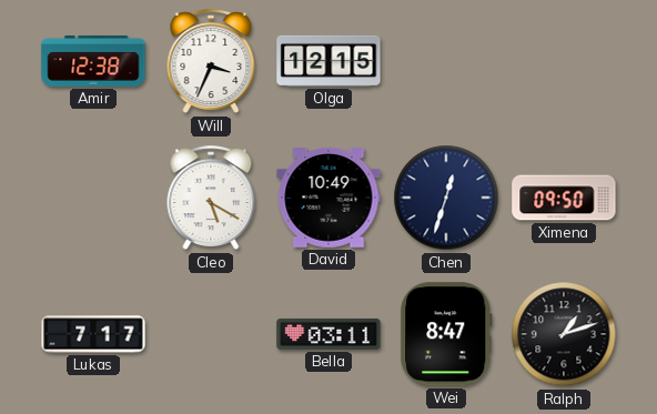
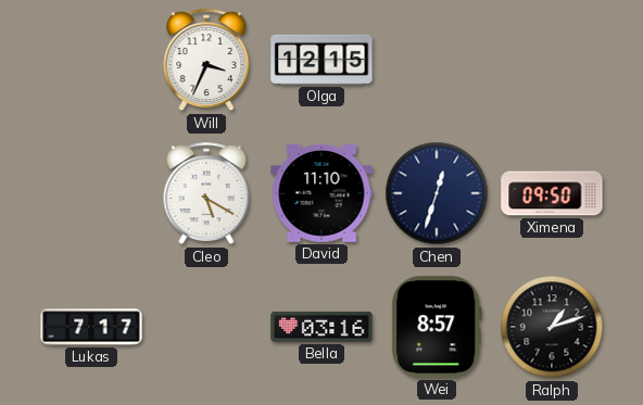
Amir: 12:38 -> none
David: 10:49 -> 11:10
Bella: 03:11 -> 03:16
Wei: 8:47 -> 8:57
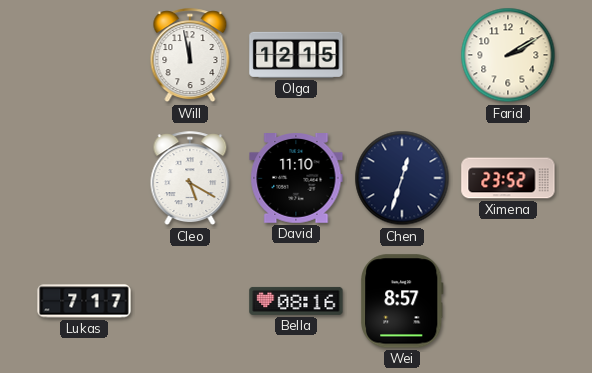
Will: 3:34 -> 11:58
Farid: none -> 2:10
Ximena: 09:50 -> 23:52
Bella: 03:16 -> 08:16
Ralph: 1:12 -> none
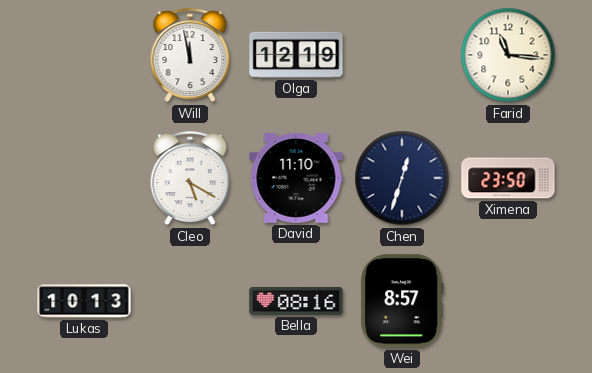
Olga: 12:15 -> 12:19
Farid: 2:10 -> 11:16
Ximena: 23:52 -> 23:50
Lukas: 7:17 -> 10:13
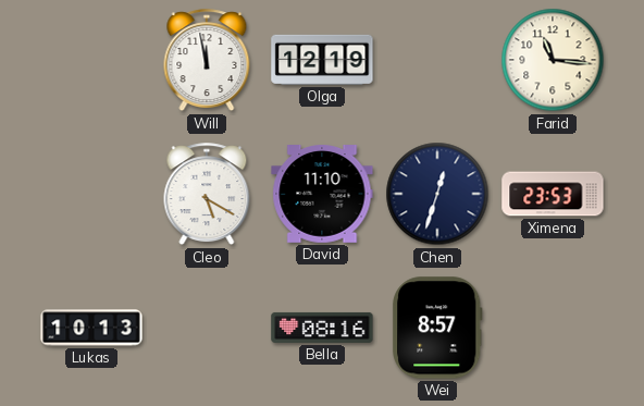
Ximena: 23:50 -> 23:53
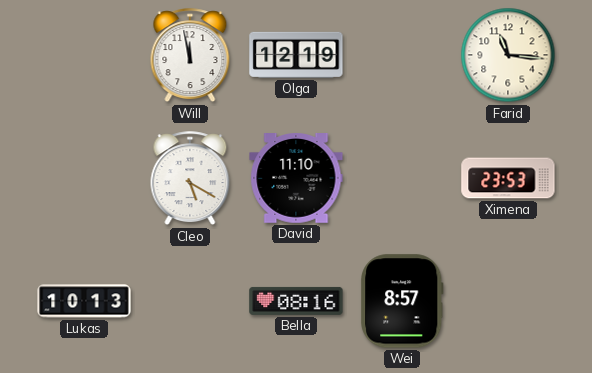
Chen: 12:33 -> none
